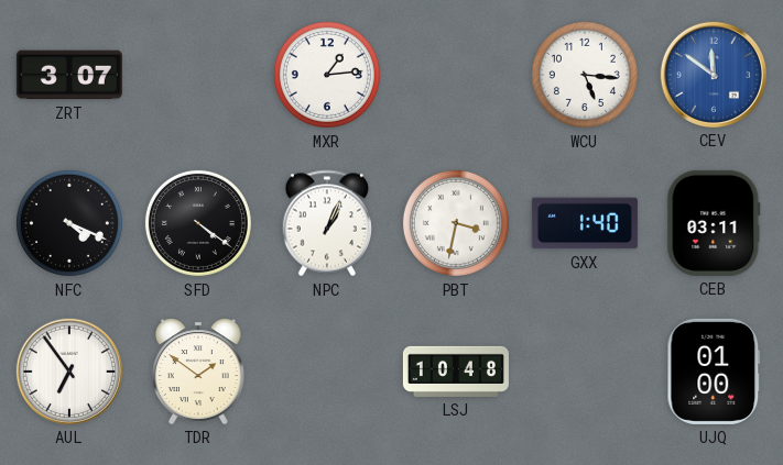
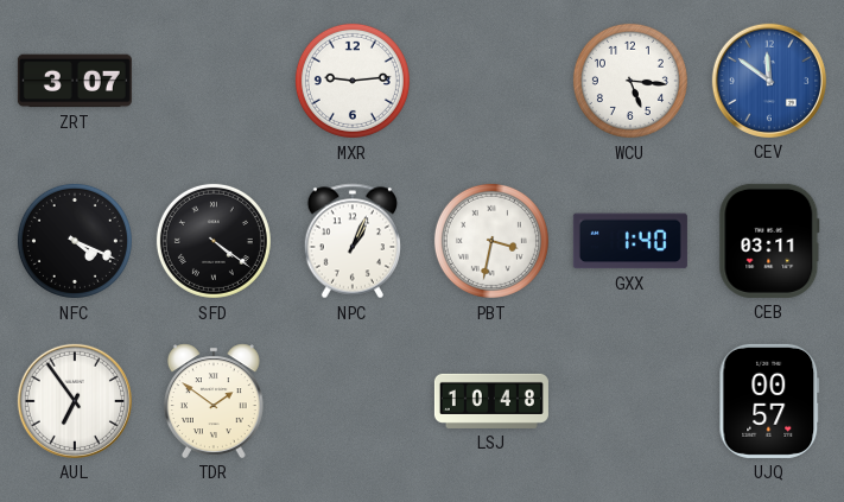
MXR: 1:14 -> 9:14
UJQ: 01:00 -> 00:57
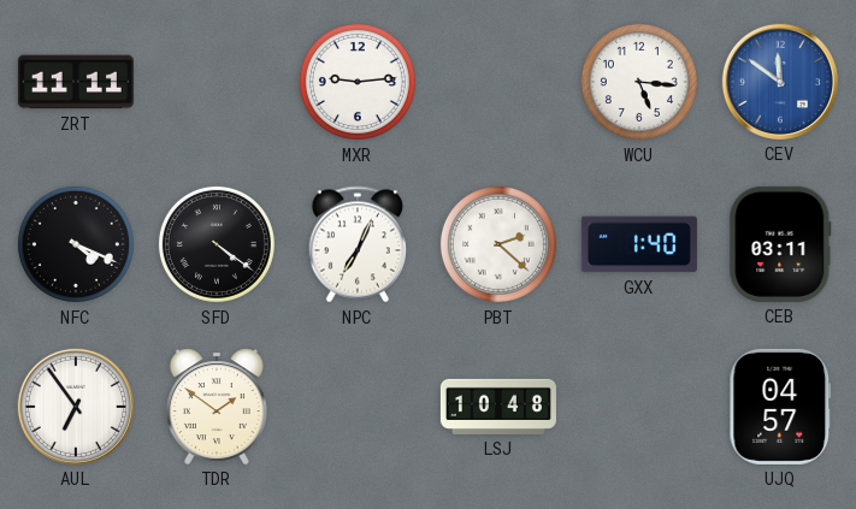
ZRT: 3:07 -> 11:11
NPC: 1:04 -> 7:04
PBT: 3:32 -> 2:22
UJQ: 00:57 -> 04:57
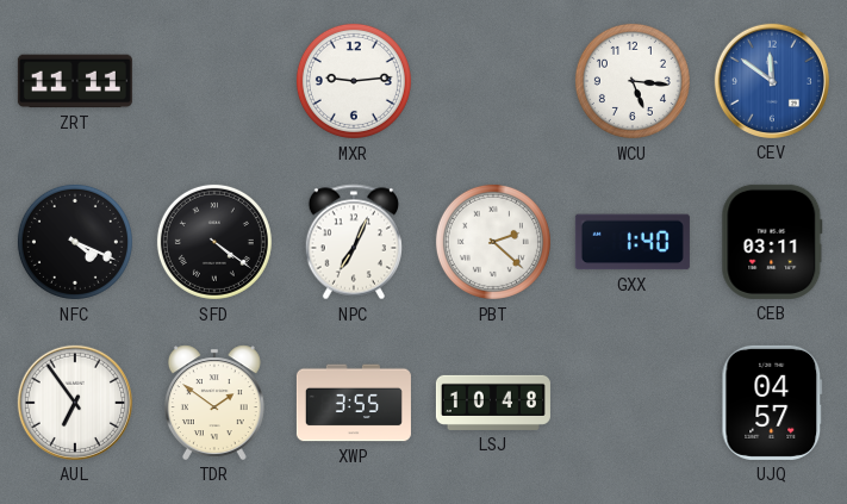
XWP: none -> 3:55
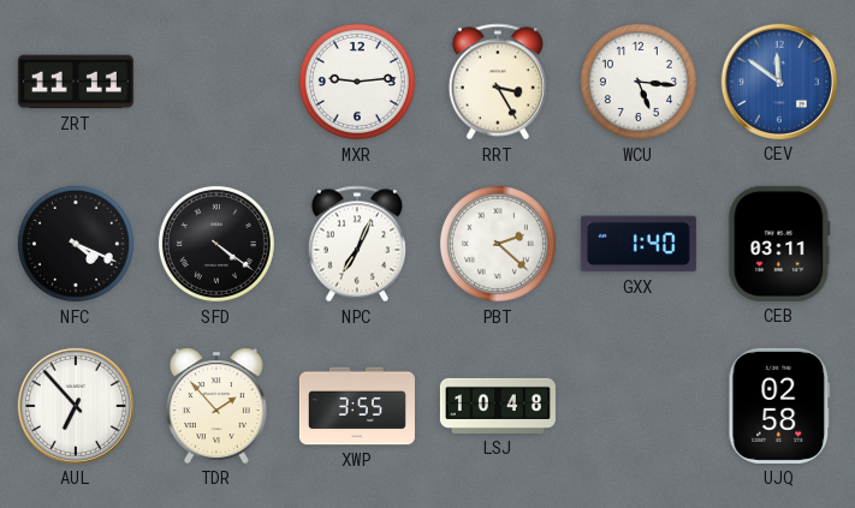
RRT: none -> 3:25
AUL: 6:54 -> 6:53
TDR: 1:51 -> 1:53
UJQ: 04:57 -> 02:58
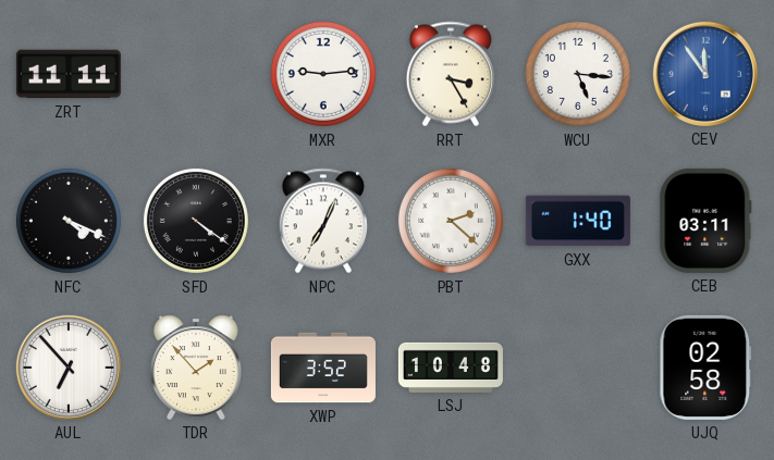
CEV: 11:51 -> 11:54
XWP: 3:55 -> 3:52
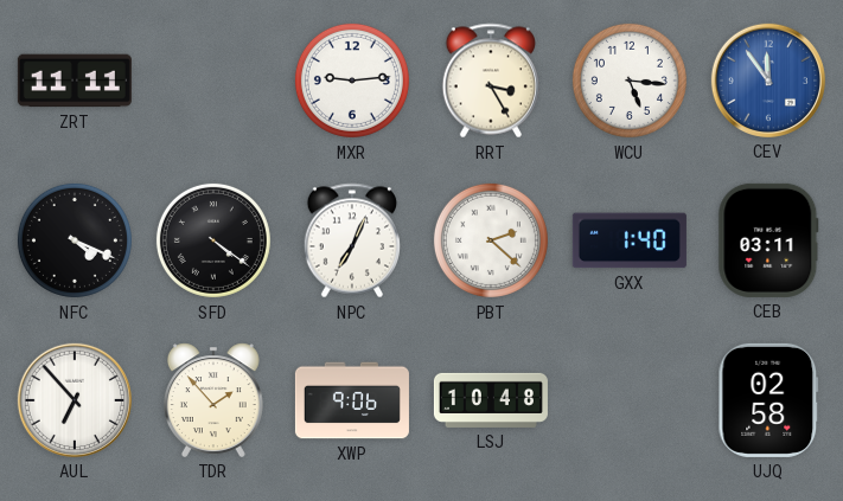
XWP: 3:52 -> 9:06
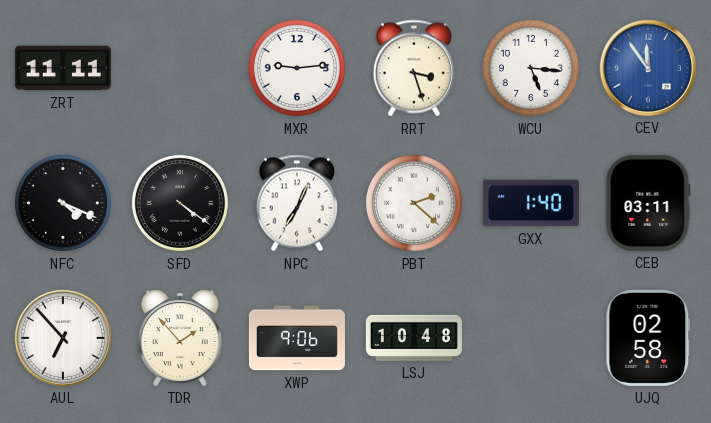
RRT: 3:25 -> 3:27
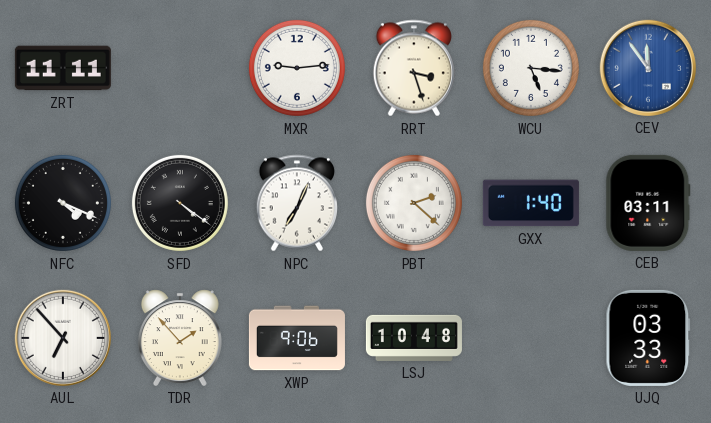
UJQ: 02:58 -> 03:33
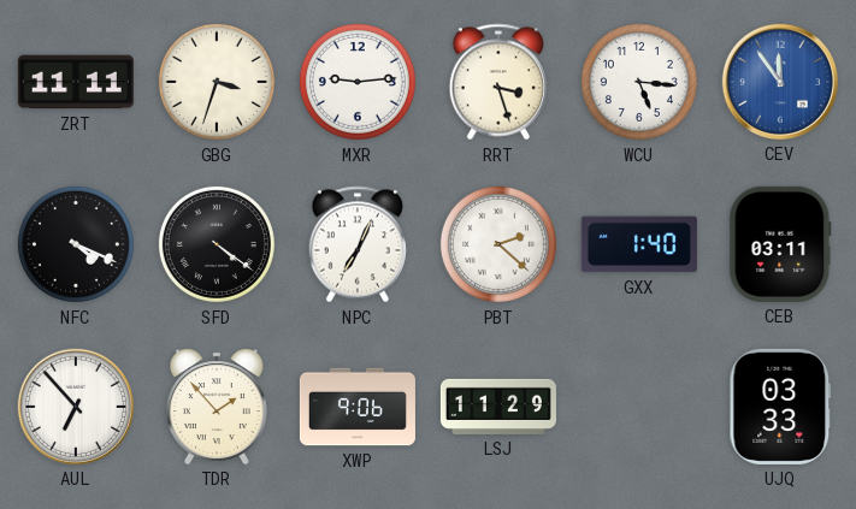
GBG: none -> 3:33
LSJ: 10:48 -> 11:29
